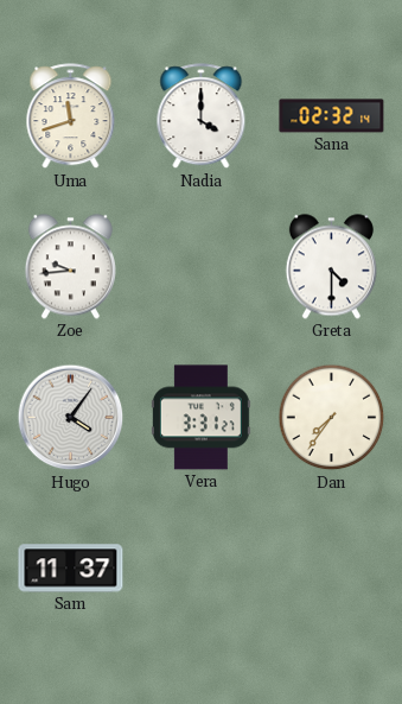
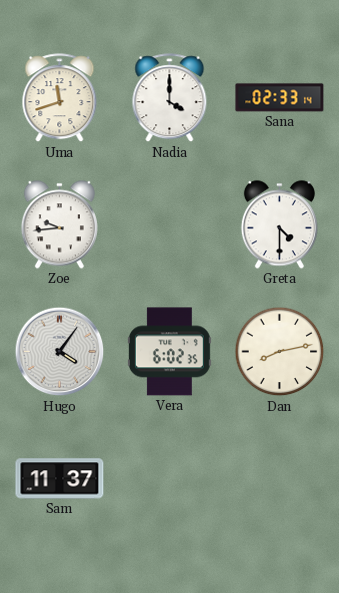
Sana: 02:32 -> 02:33
Vera: 3:31 -> 6:02
Dan: 7:36 -> 8:13
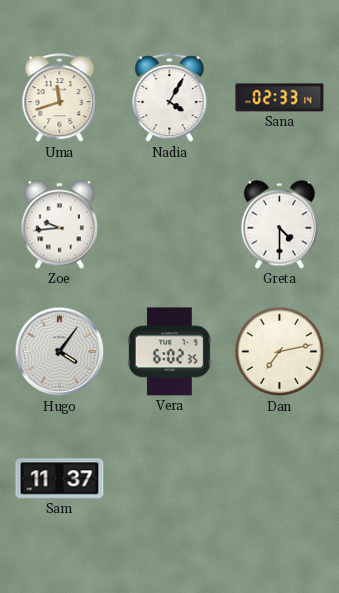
Nadia: 4:00 -> 4:05
Dan: 8:13 -> 7:13
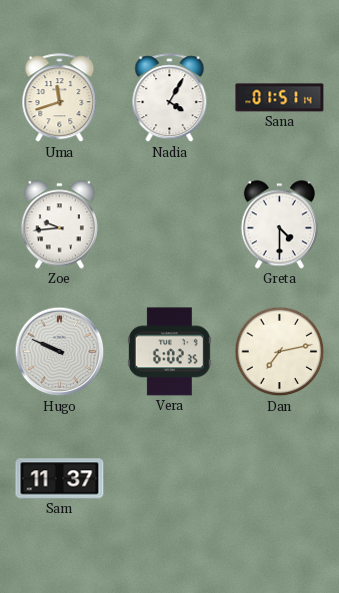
Sana: 02:33 -> 01:51
Hugo: 4:06 -> 9:49
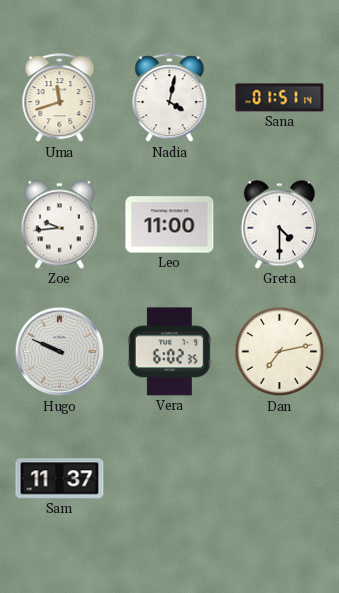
Nadia: 4:05 -> 4:02
Leo: none -> 11:00
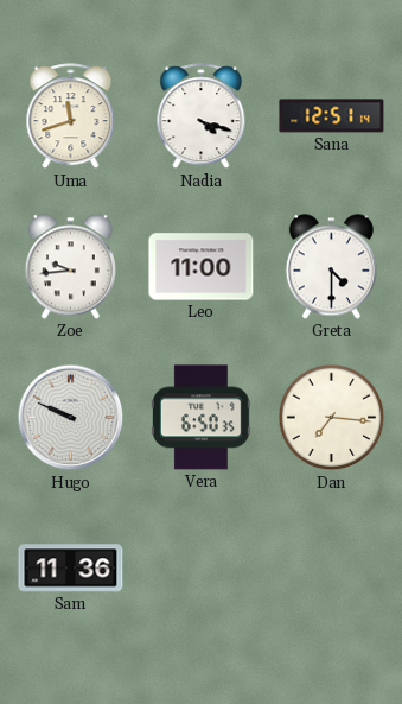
Nadia: 4:02 -> 4:18
Sana: 01:51 -> 12:51
Vera: 6:02 -> 6:50
Dan: 7:13 -> 7:16
Sam: 11:37 -> 11:36
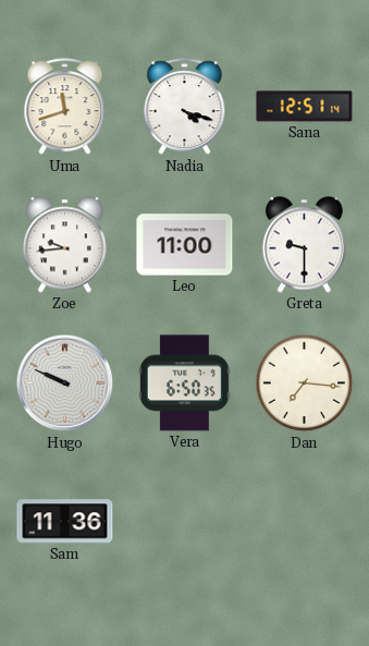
Greta: 4:30 -> 9:30
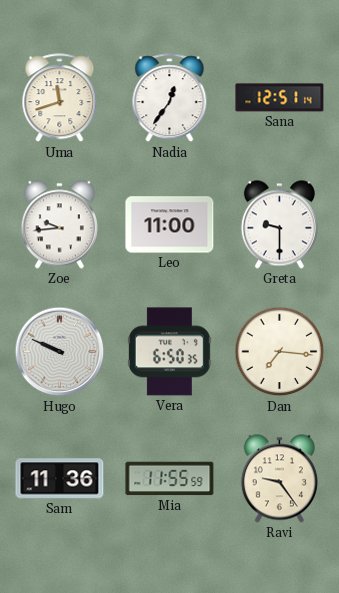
Nadia: 4:18 -> 12:36
Mia: none -> 11:55
Ravi: none -> 9:24
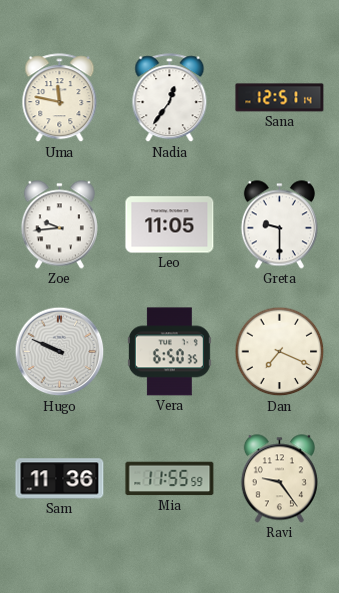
Uma: 11:42 -> 11:47
Leo: 11:00 -> 11:05
Dan: 7:16 -> 7:19
